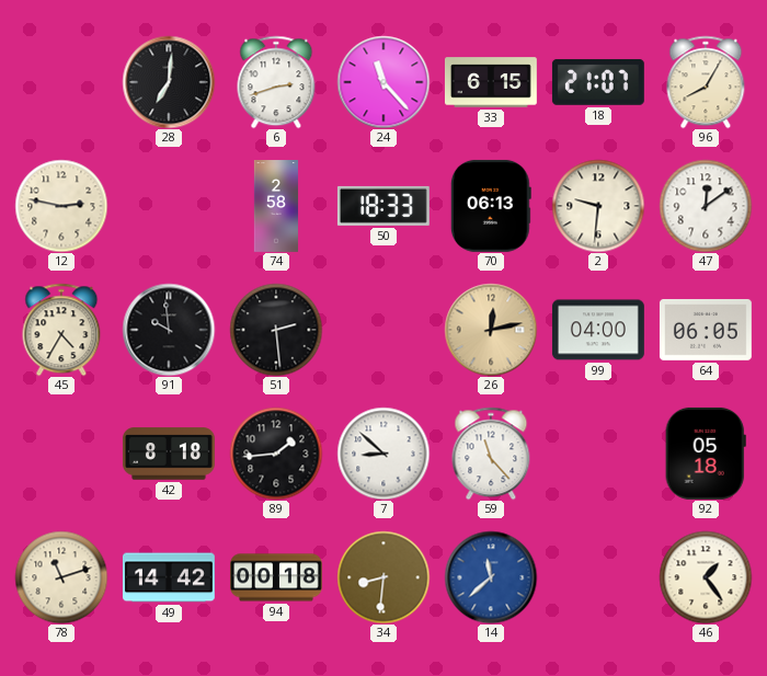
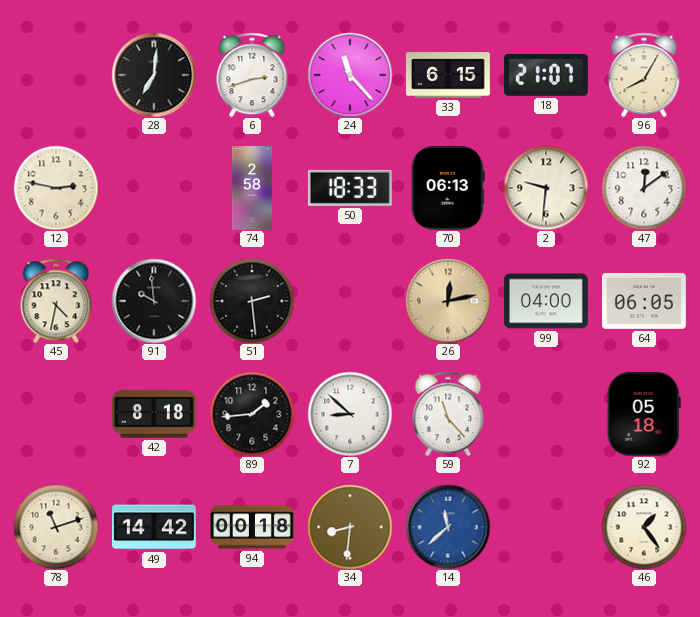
45: 4:35 -> 4:32
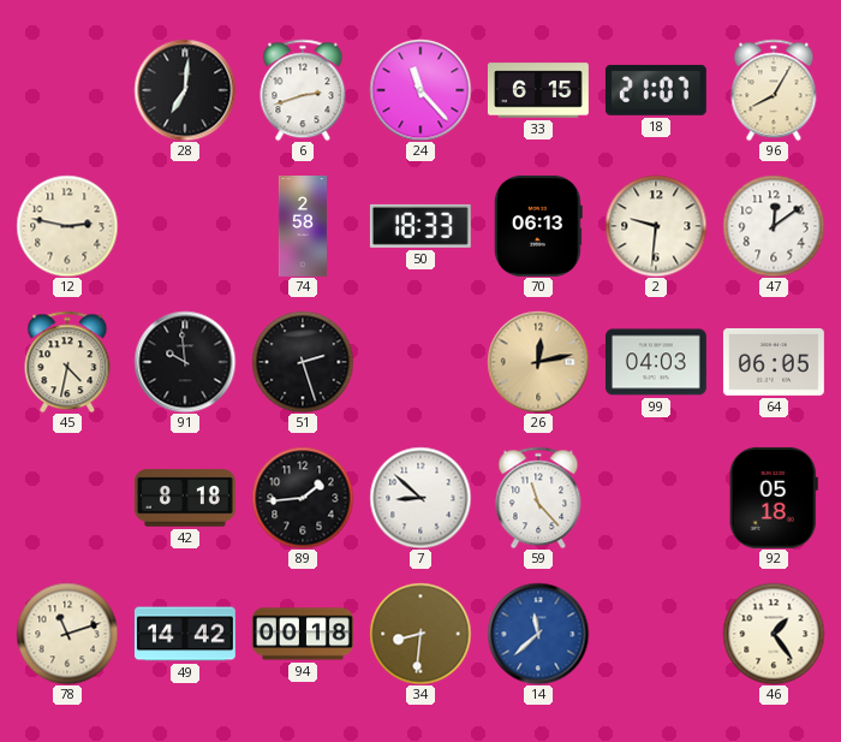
51: 2:29 -> 2:27
99: 04:00 -> 04:03
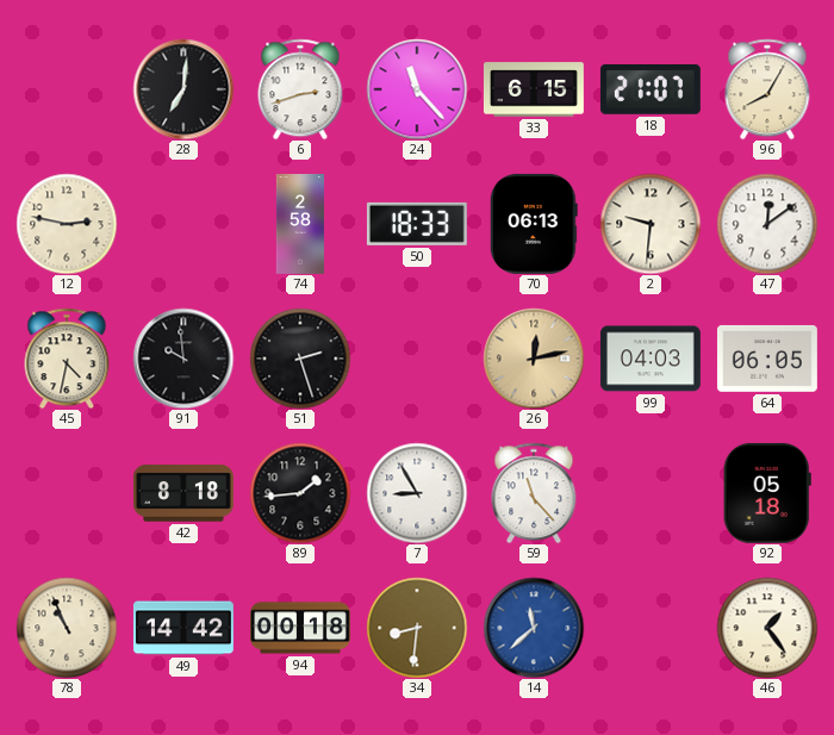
7: 8:52 -> 8:55
78: 11:12 -> 10:56
